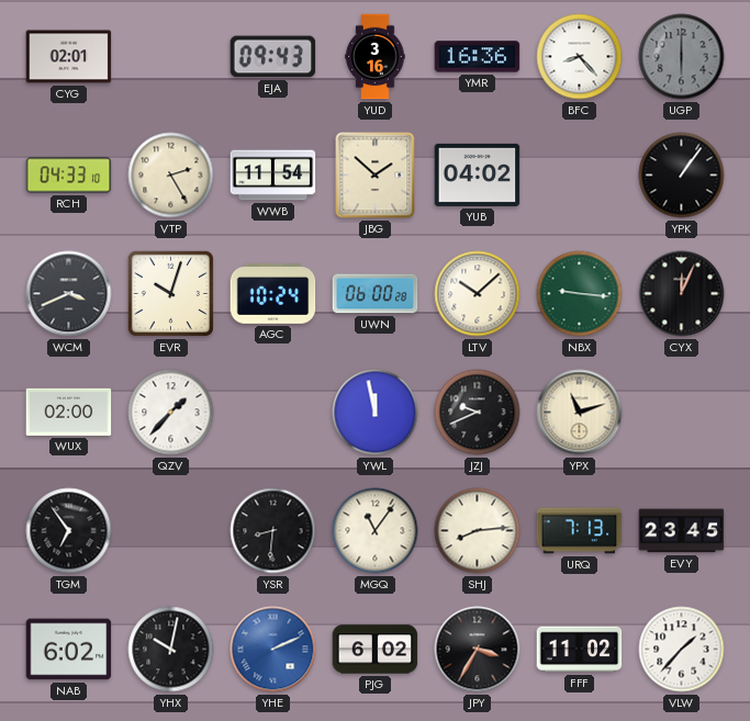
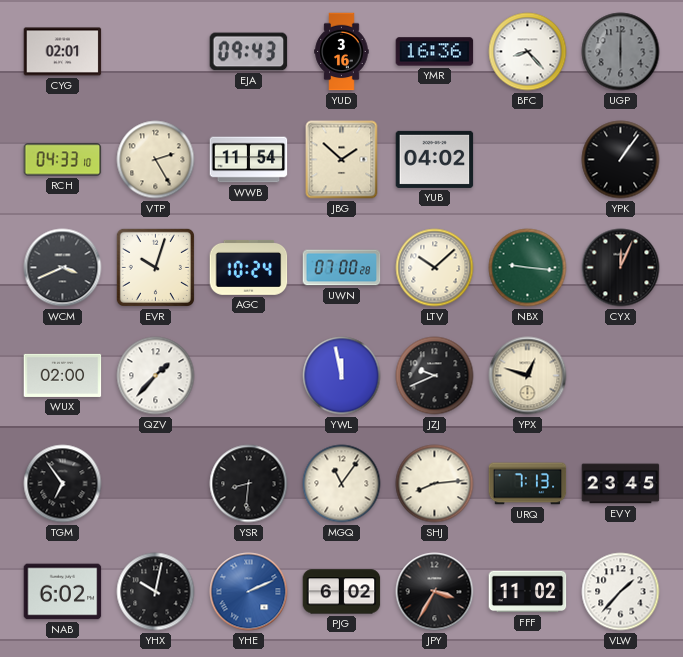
UWN: 06:00 -> 07:00
YPX: 11:12 -> 12:48
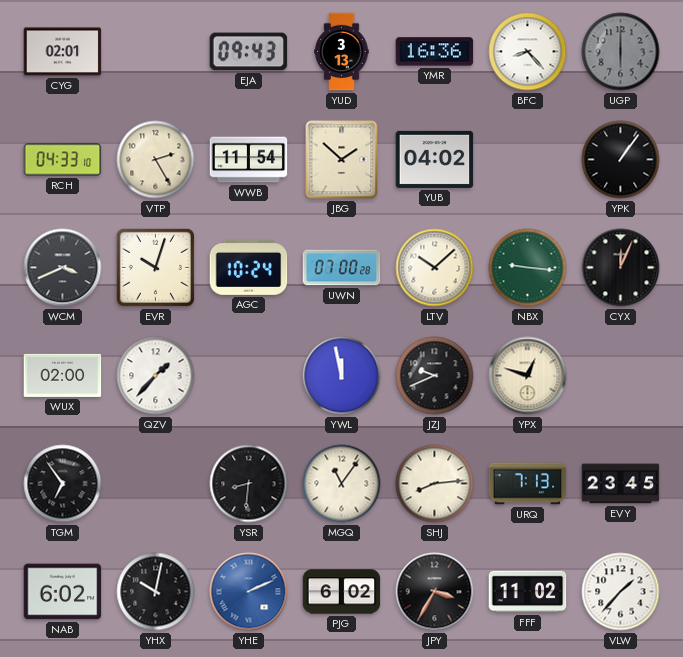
YUD: 3:16 -> 3:13
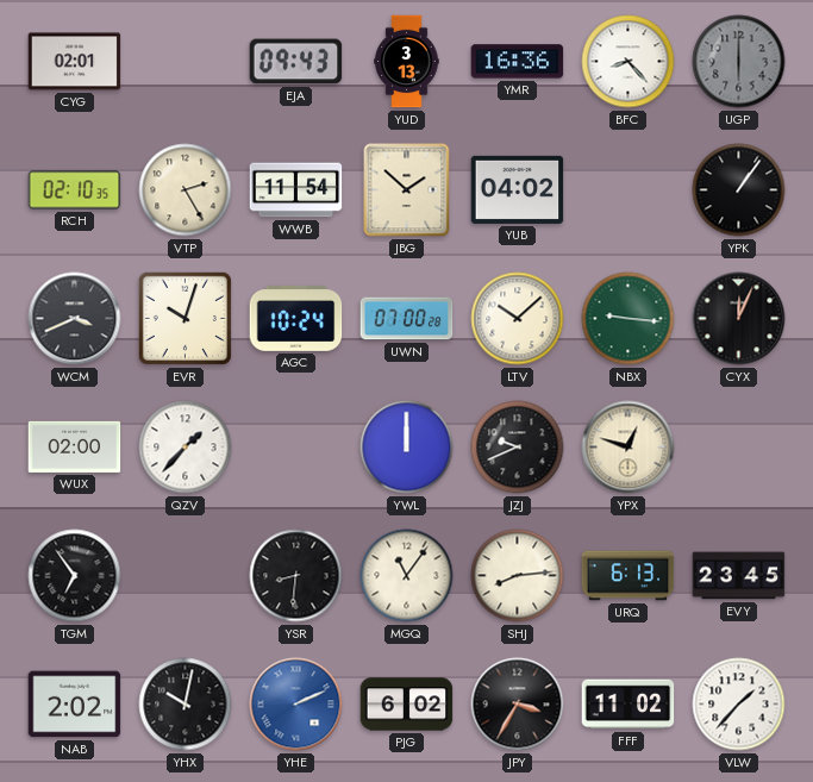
RCH: 04:33 -> 02:10
YWL: 11:58 -> 12:00
URQ: 7:13 -> 6:13
NAB: 6:02 -> 2:02
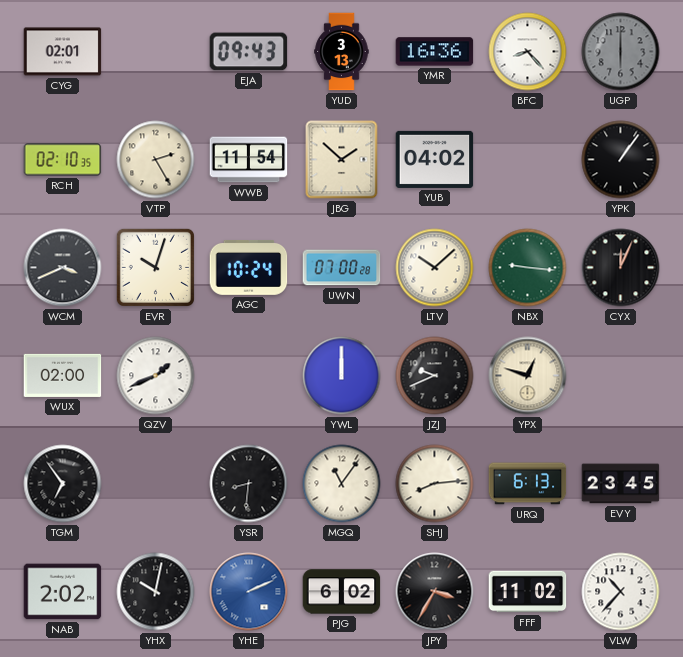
QZV: 1:37 -> 1:41
VLW: 1:37 -> 10:37
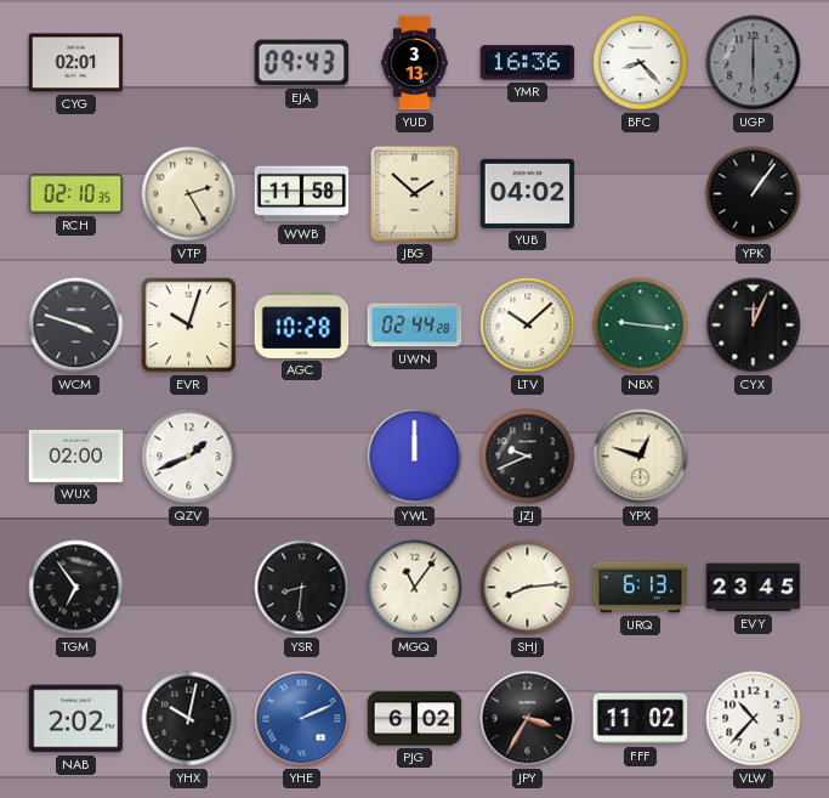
WWB: 11:54 -> 11:58
WCM: 3:41 -> 3:48
AGC: 10:24 -> 10:28
UWN: 07:00 -> 02:44
